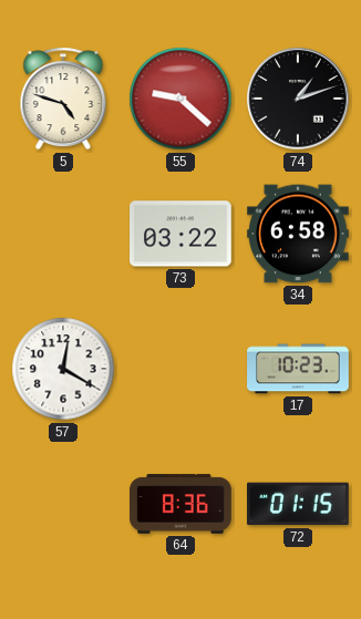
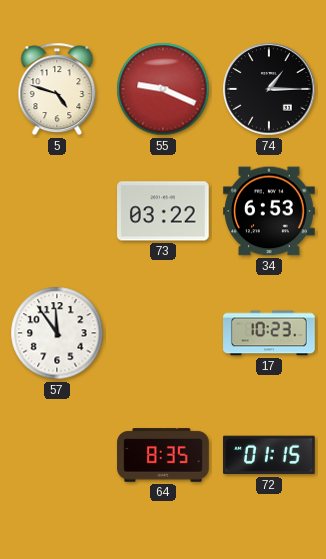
55: 9:22 -> 9:19
74: 1:12 -> 1:15
34: 6:58 -> 6:53
57: 12:20 -> 11:54
64: 8:36 -> 8:35
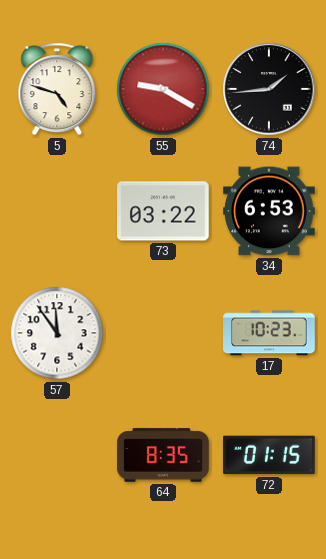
55: 9:19 -> 9:20
74: 1:15 -> 1:44
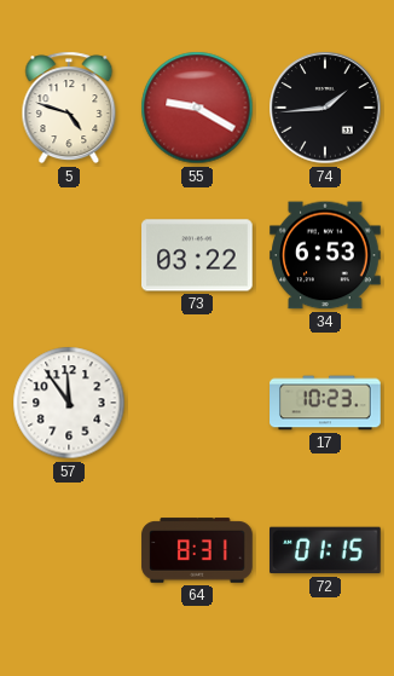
64: 8:35 -> 8:31
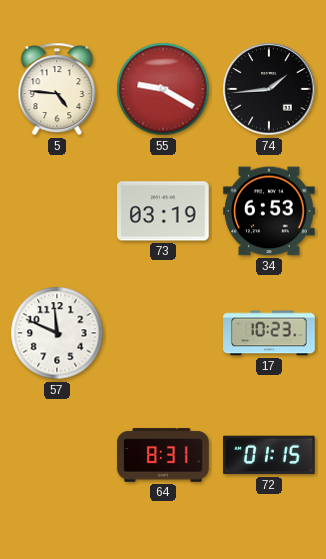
5: 4:48 -> 4:46
73: 03:22 -> 03:19
57: 11:54 -> 11:49
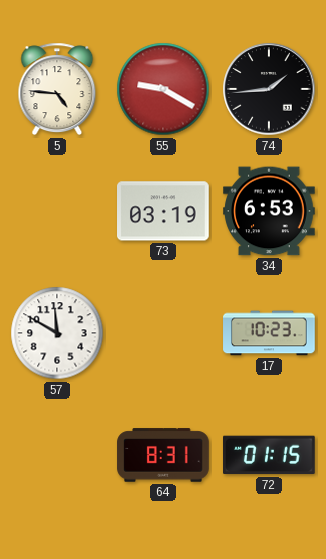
57: 11:49 -> 11:50
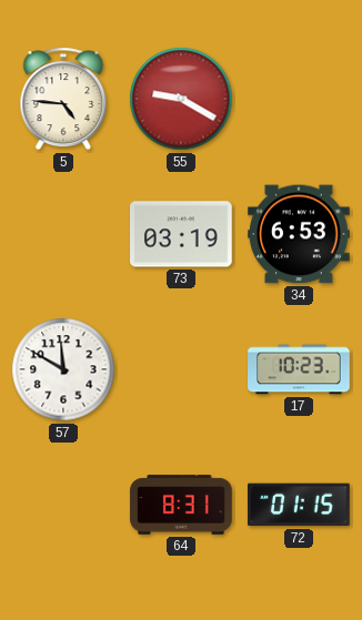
74: 1:44 -> none
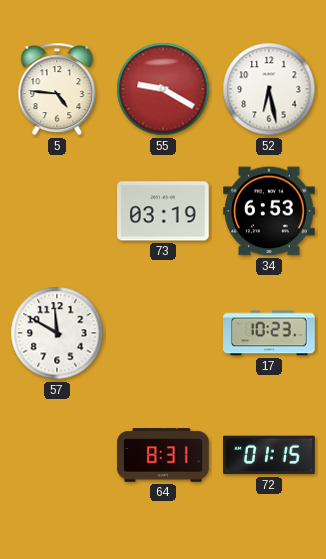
52: none -> 6:28
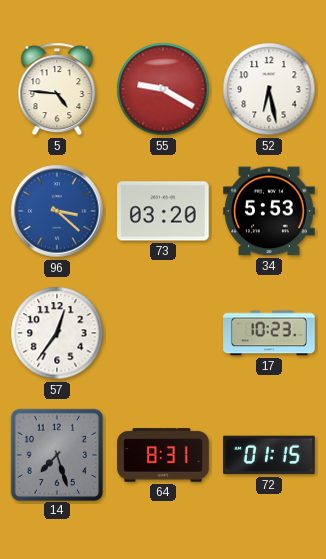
96: none -> 3:22
73: 03:19 -> 03:20
34: 6:53 -> 5:53
57: 11:50 -> 12:36
14: none -> 7:27
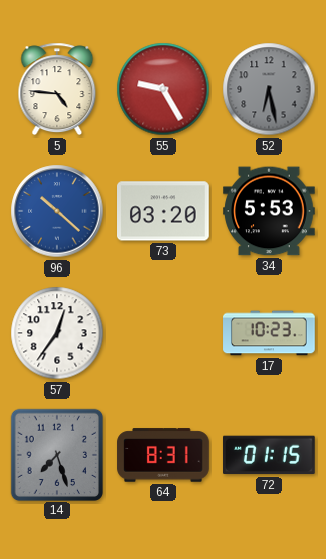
55: 9:20 -> 9:25
52 dial: white -> grey
96: 3:22 -> 10:22
